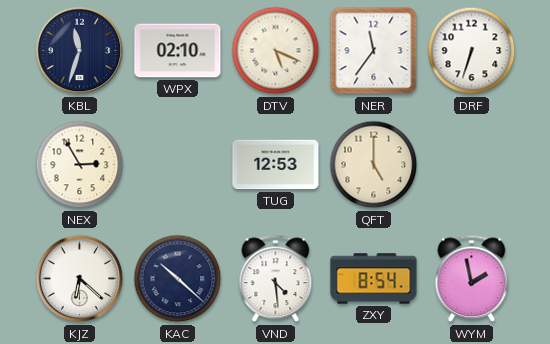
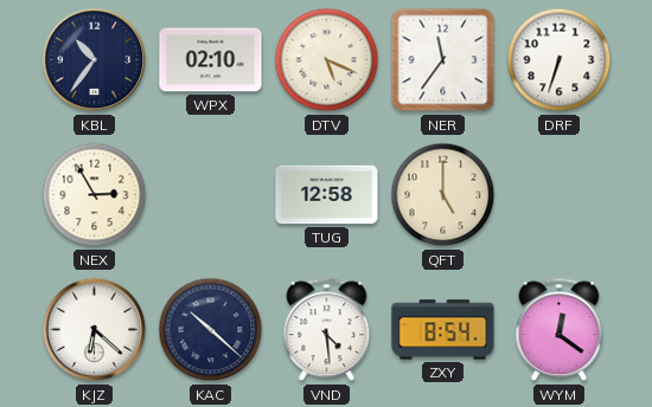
KBL: 11:33 -> 10:36
TUG: 12:53 -> 12:58
WYM: 1:58 -> 12:21
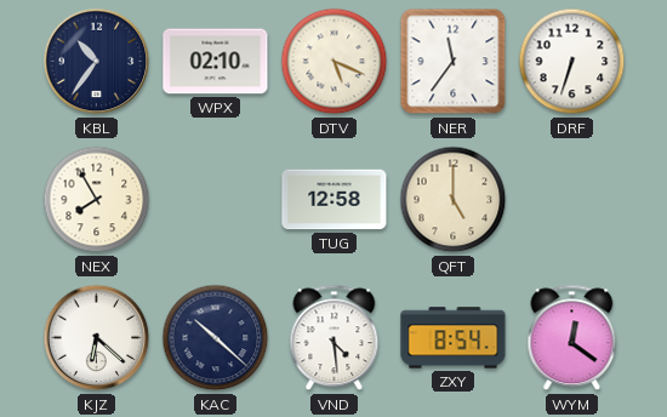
NEX: 2:55 -> 7:55
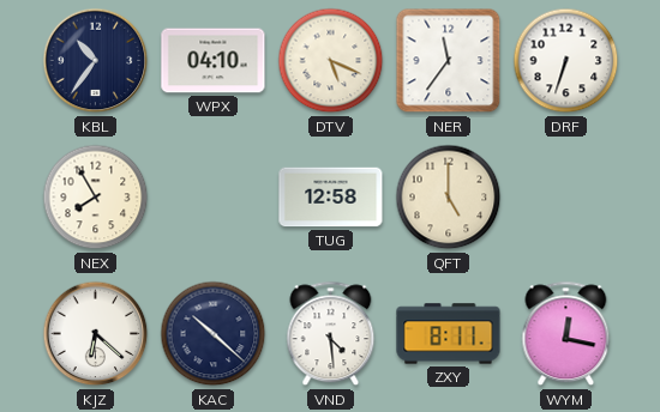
WPX: 02:10 -> 04:10
ZXY: 8:54 -> 8:11
WYM: 12:21 -> 12:17
